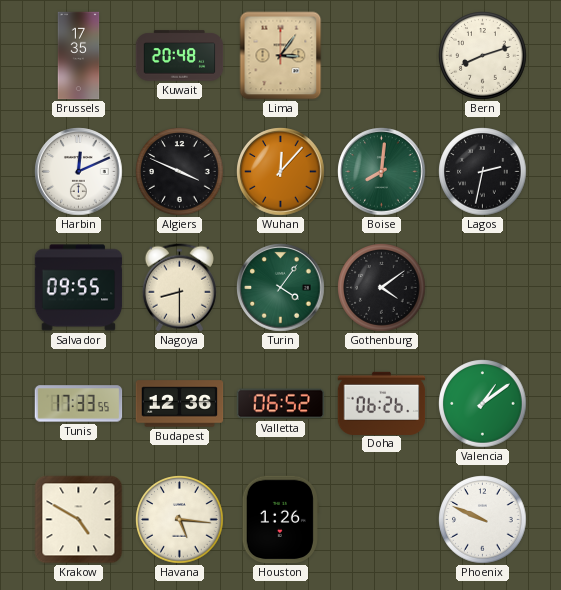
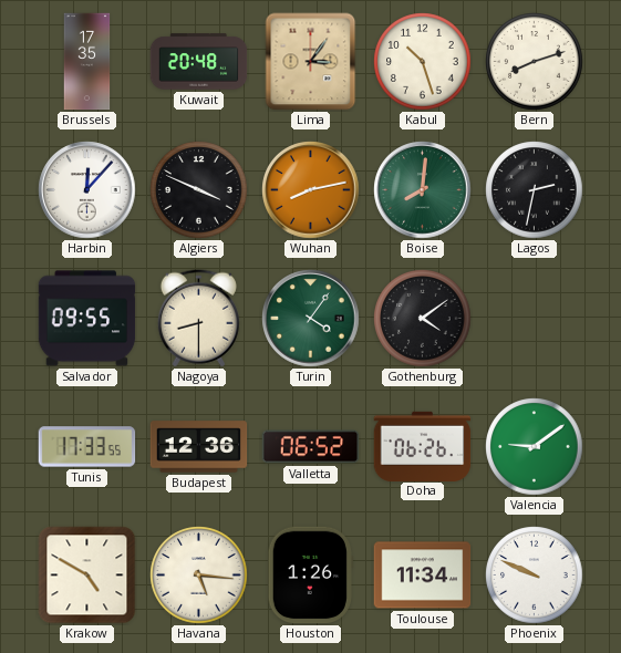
Kabul: none -> 10:27
Harbin: 12:11 -> 12:07
Wuhan: 12:07 -> 8:13
Valencia: 1:09 -> 9:09
Toulouse: none -> 11:34
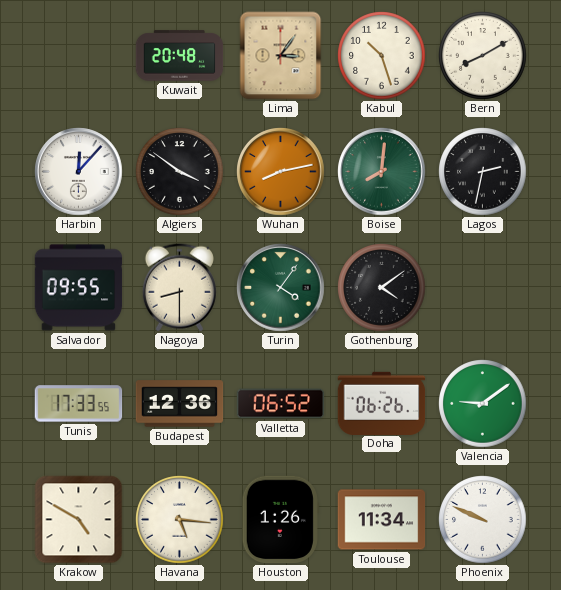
Brussels: 17:35 -> none
Bern: 8:12 -> 8:10
Algiers: 3:49 -> 3:51
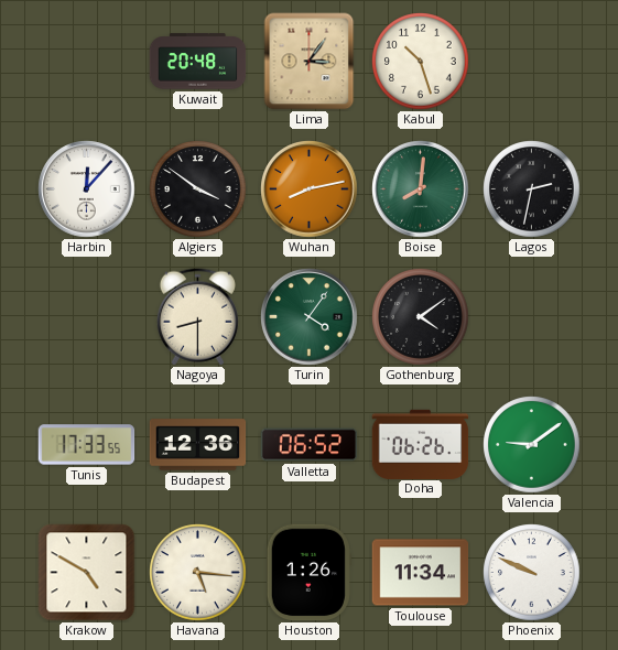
Bern: 8:10 -> none
Salvador: 09:55 -> none
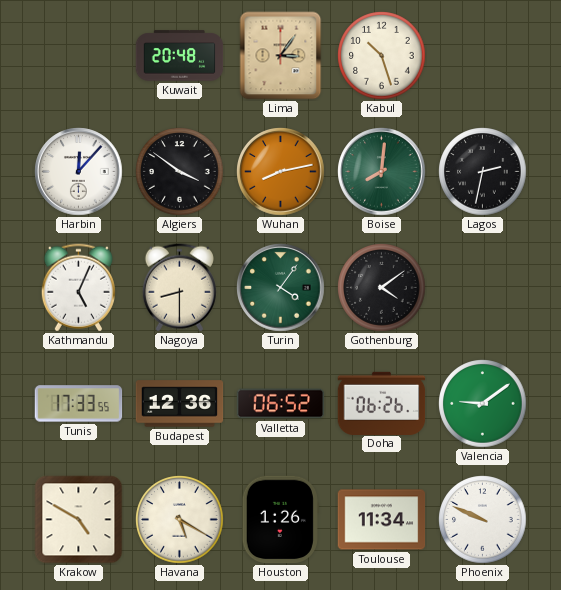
Kathmandu: none -> 5:04
Havana: 5:16 -> 5:20
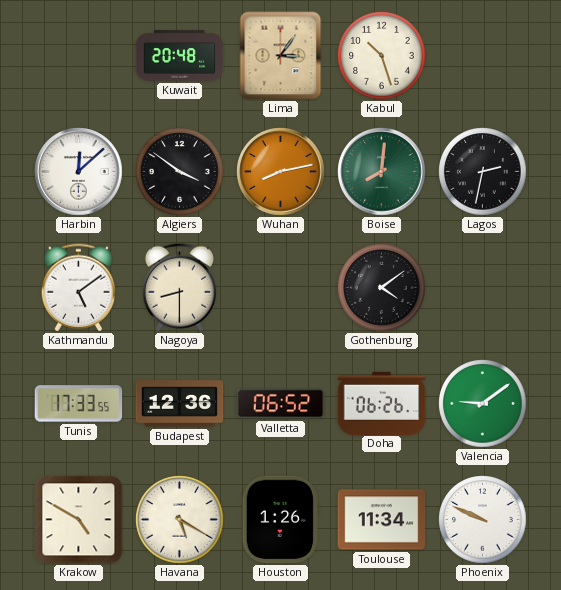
Harbin: 12:07 -> 12:08
Kathmandu: 5:04 -> 5:09
Turin: 4:06 -> none
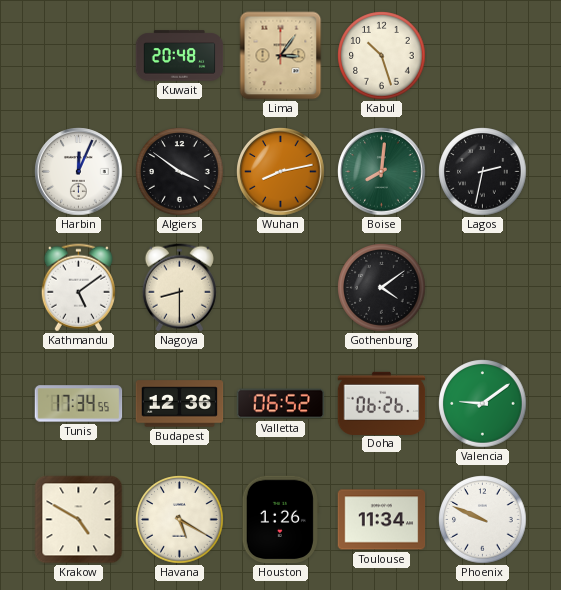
Harbin: 12:08 -> 12:04
Tunis: 17:33 -> 17:34
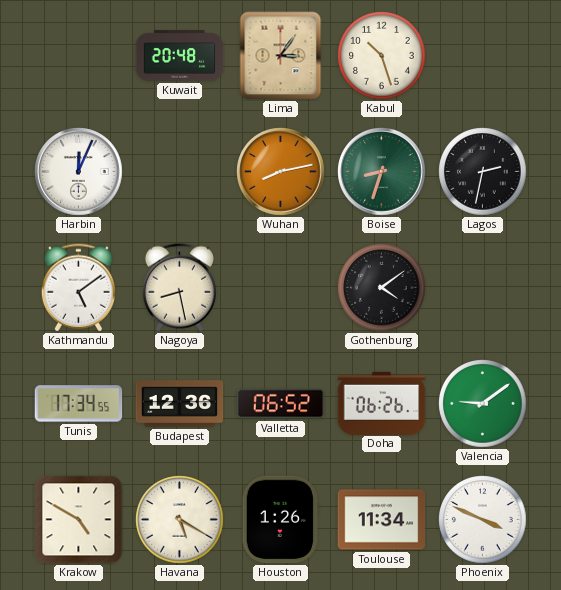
Algiers: 3:51 -> none
Boise: 8:01 -> 8:33
Nagoya: 8:30 -> 8:28
Phoenix: 9:49 -> 3:49
